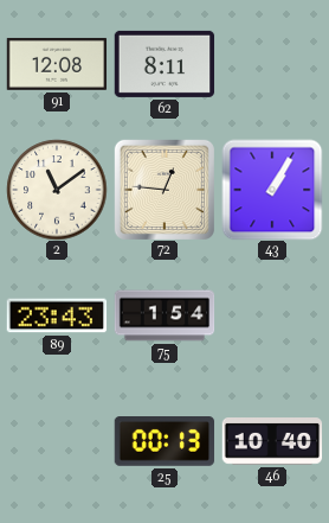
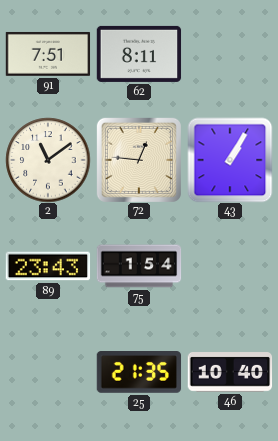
91: 12:08 -> 7:51
25: 00:13 -> 21:35
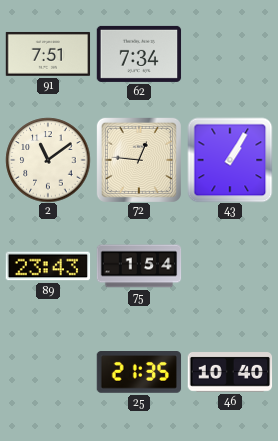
62: 8:11 -> 7:34
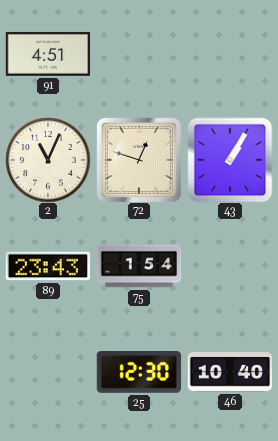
91: 7:51 -> 4:51
62: 7:34 -> none
2: 11:09 -> 11:04
72: 12:46 -> 12:48
25: 21:35 -> 12:30
